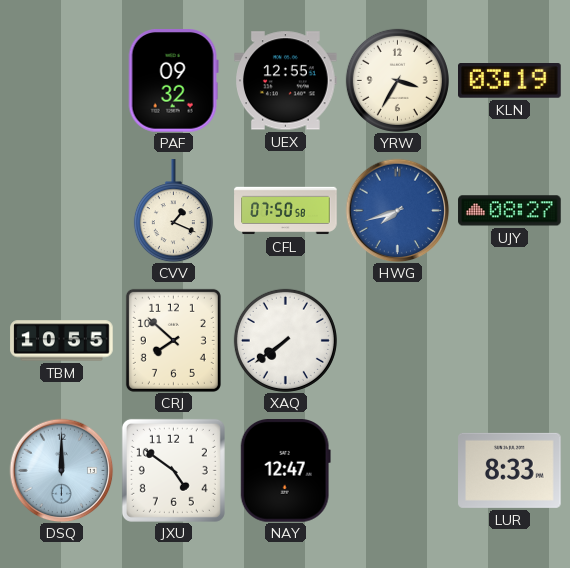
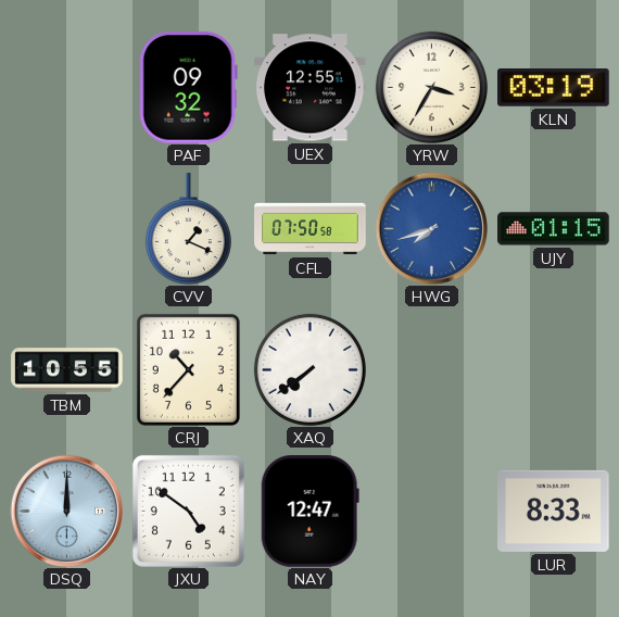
UJY: 08:27 -> 01:15
CRJ: 7:52 -> 10:37
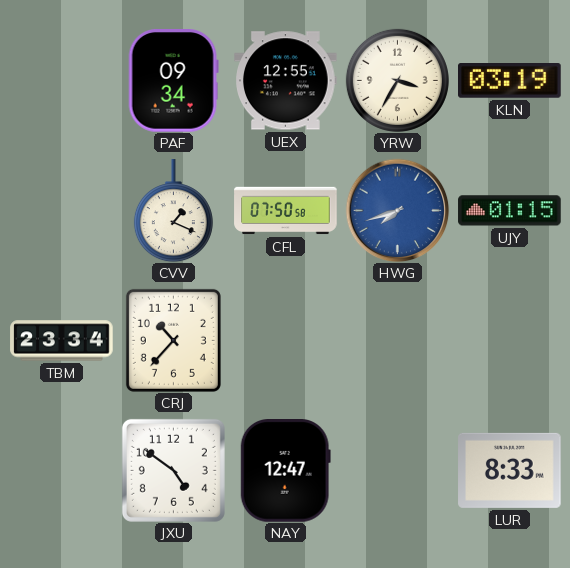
PAF: 09:32 -> 09:34
TBM: 10:55 -> 23:34
XAQ: 7:39 -> none
DSQ: 12:00 -> none
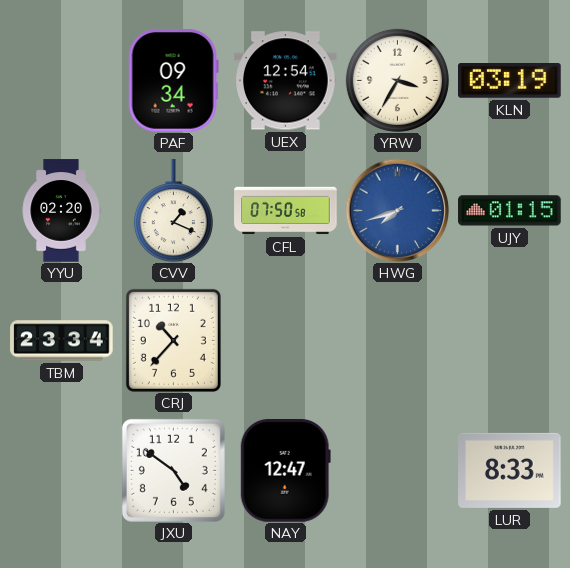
UEX: 12:55 -> 12:54
YYU: none -> 02:20
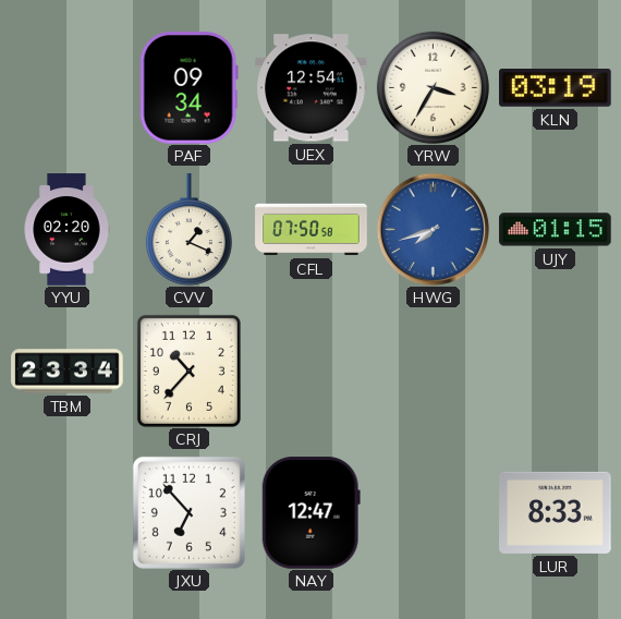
JXU: 4:51 -> 6:53
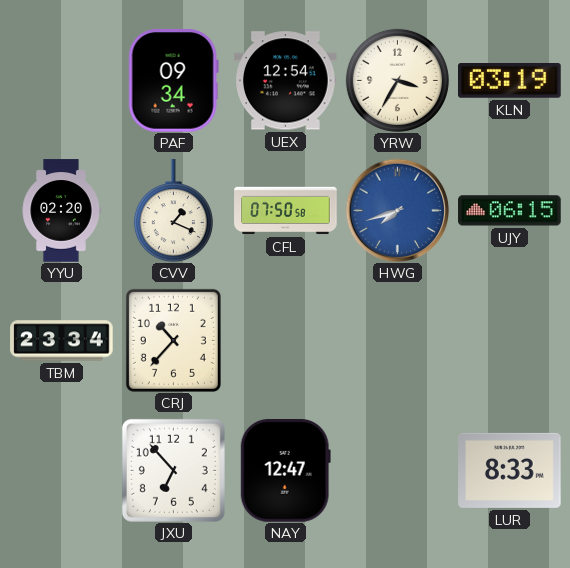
UJY: 01:15 -> 06:15
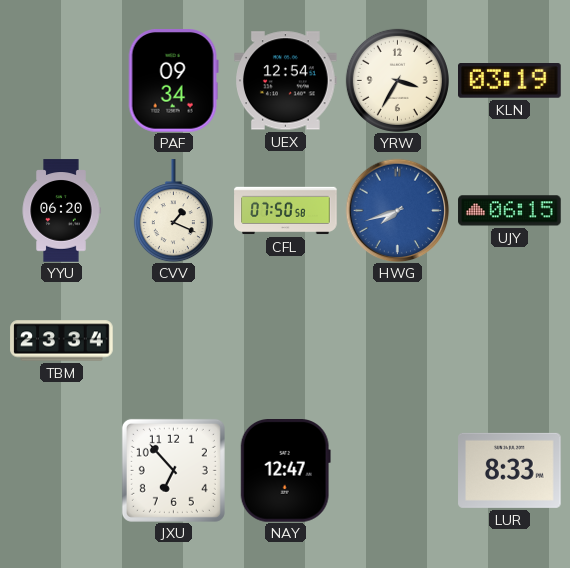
YYU: 02:20 -> 06:20
CRJ: 10:37 -> none
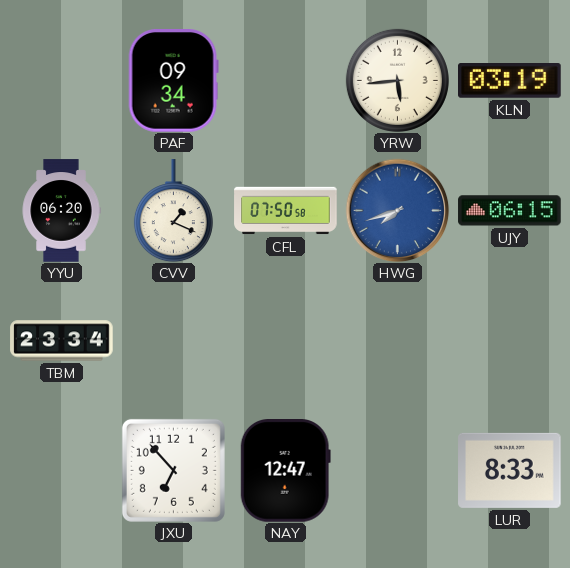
UEX: 12:54 -> none
YRW: 3:35 -> 5:44
